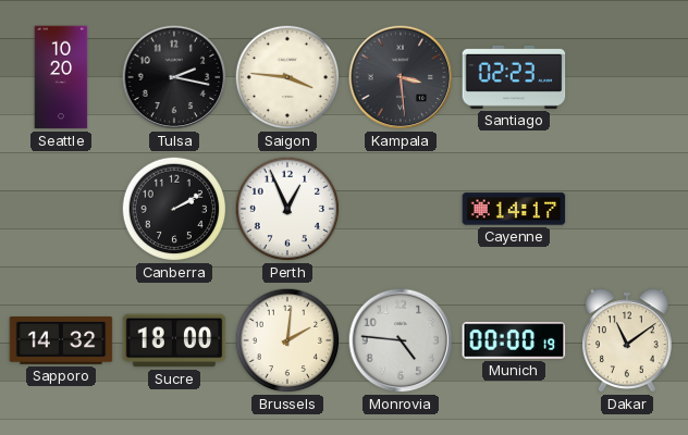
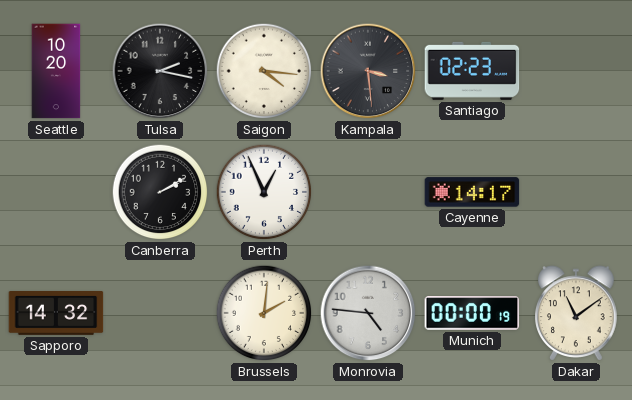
Saigon: 3:46 -> 4:16
Sucre: 18:00 -> none
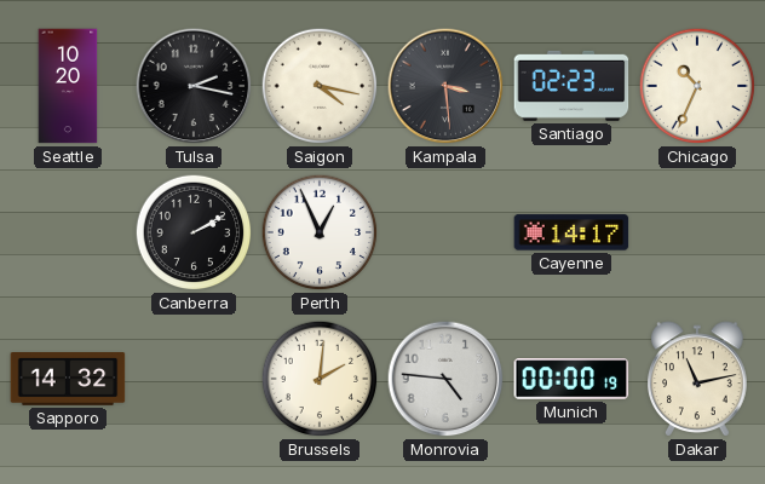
Saigon: 4:16 -> 4:17
Chicago: none -> 10:34
Dakar: 11:09 -> 11:13
